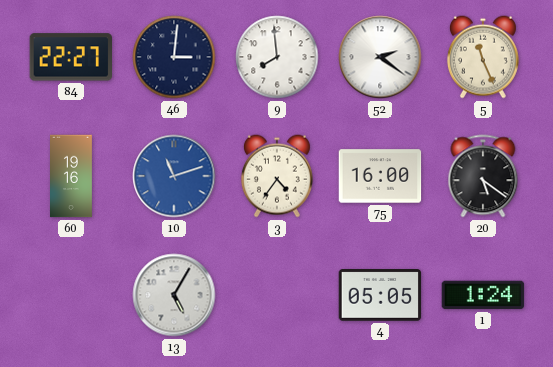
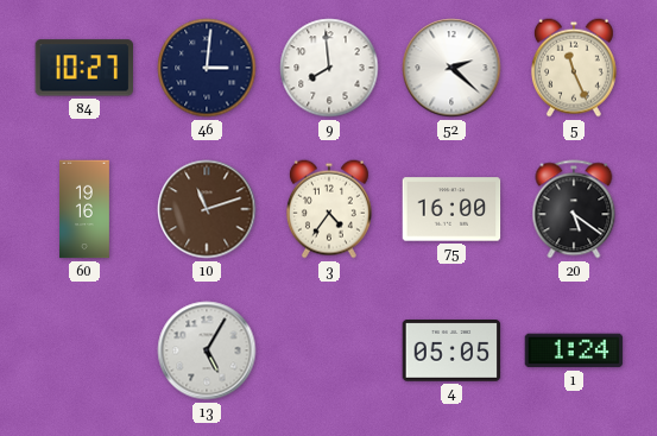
84: 22:27 -> 10:27
52: 2:21 -> 2:22
10 dial: blue -> brown
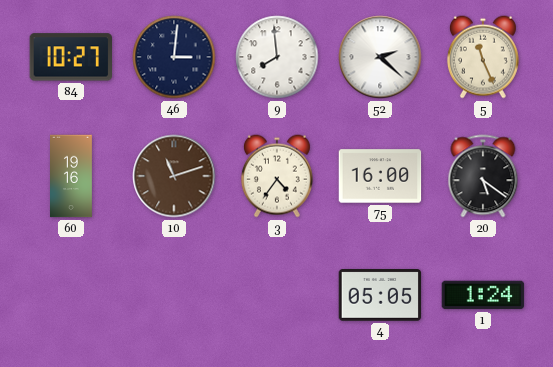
13: 5:05 -> none
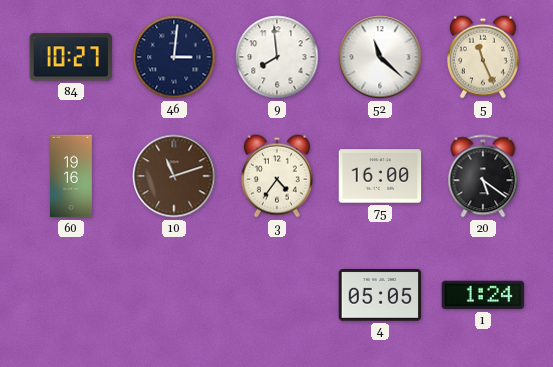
52: 2:22 -> 11:22
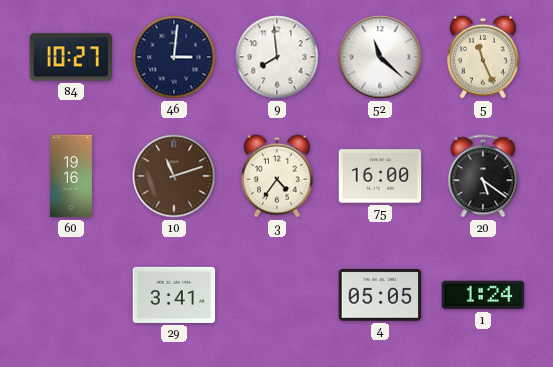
29: none -> 3:41
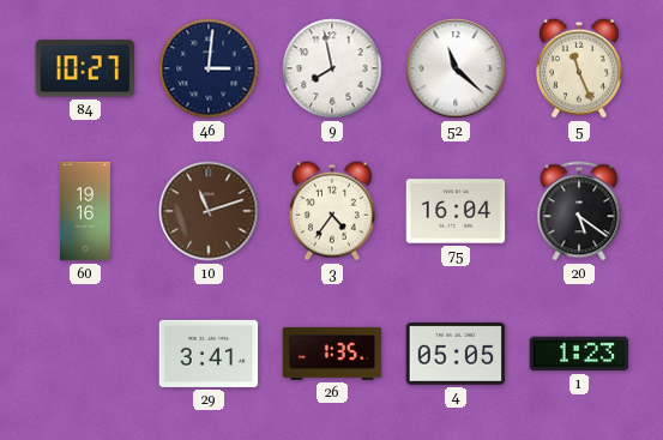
9: 7:59 -> 7:58
75: 16:00 -> 16:04
26: none -> 1:35
1: 1:24 -> 1:23
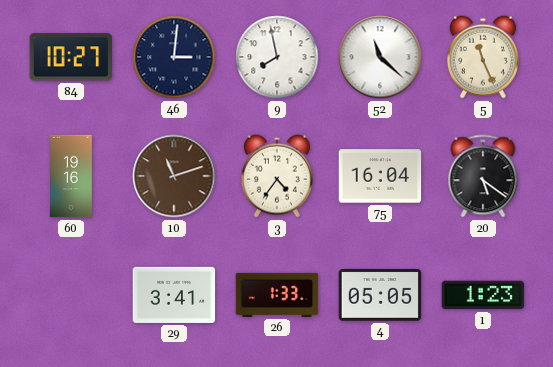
26: 1:35 -> 1:33
